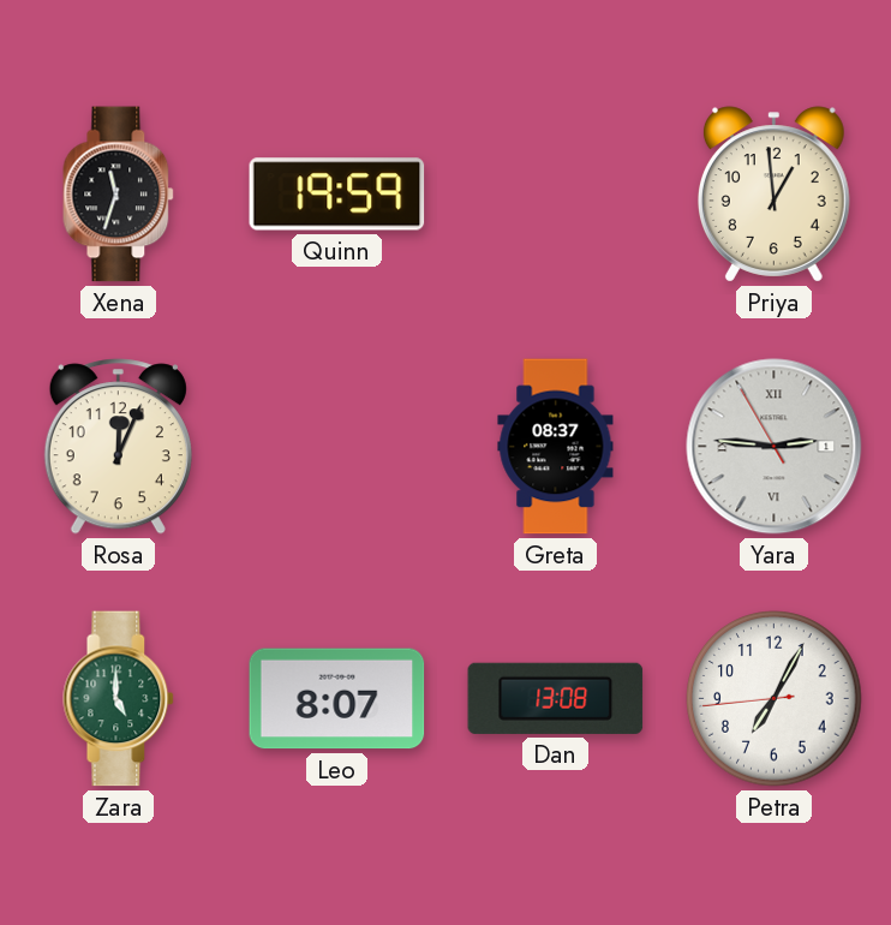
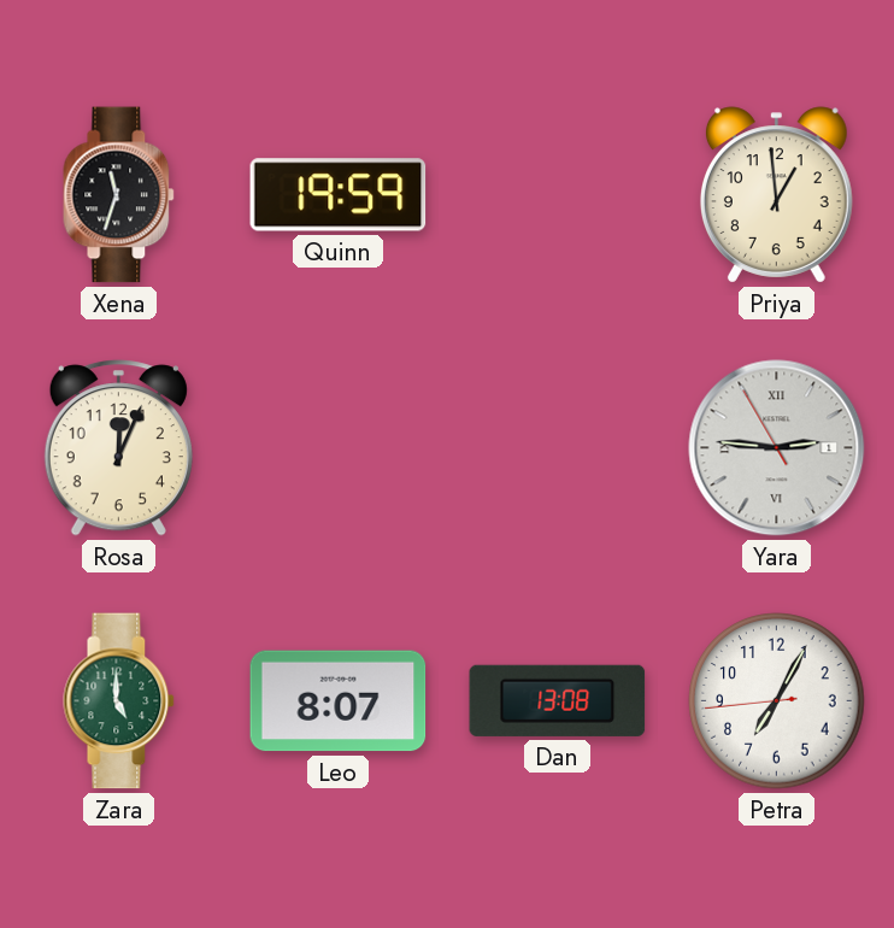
Greta: 08:37 -> none
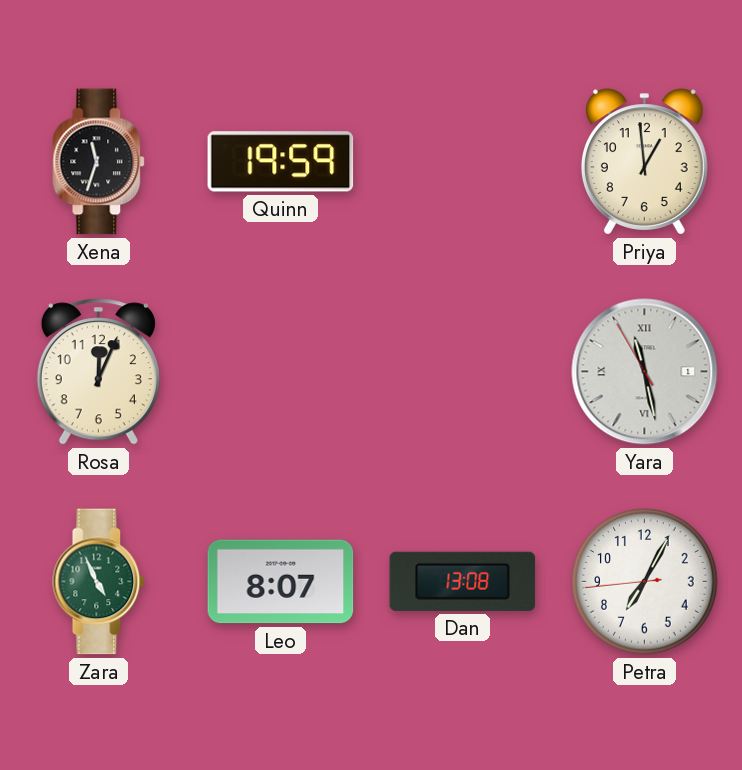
Yara: 2:45 -> 11:27
Zara: 5:00 -> 4:56
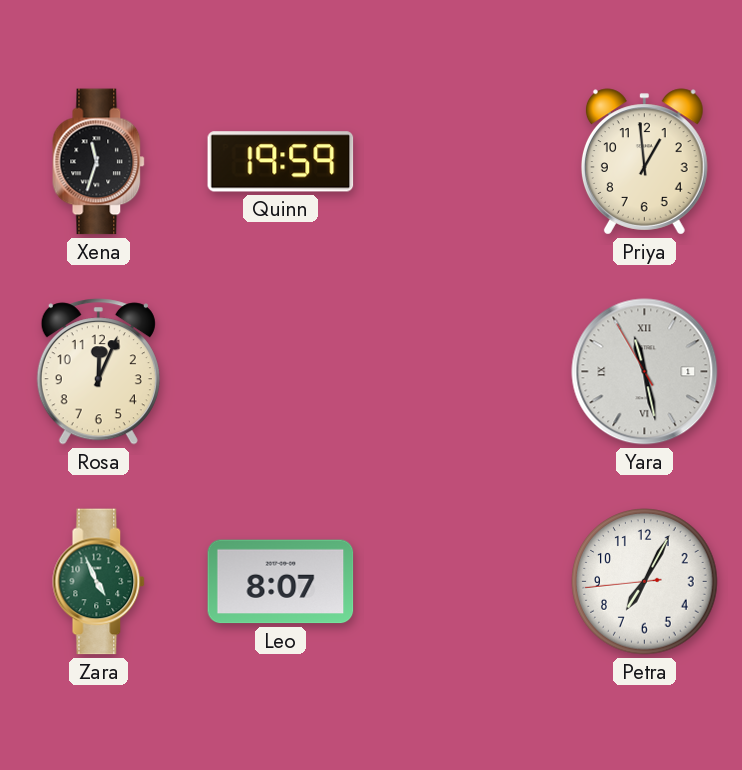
Dan: 13:08 -> none
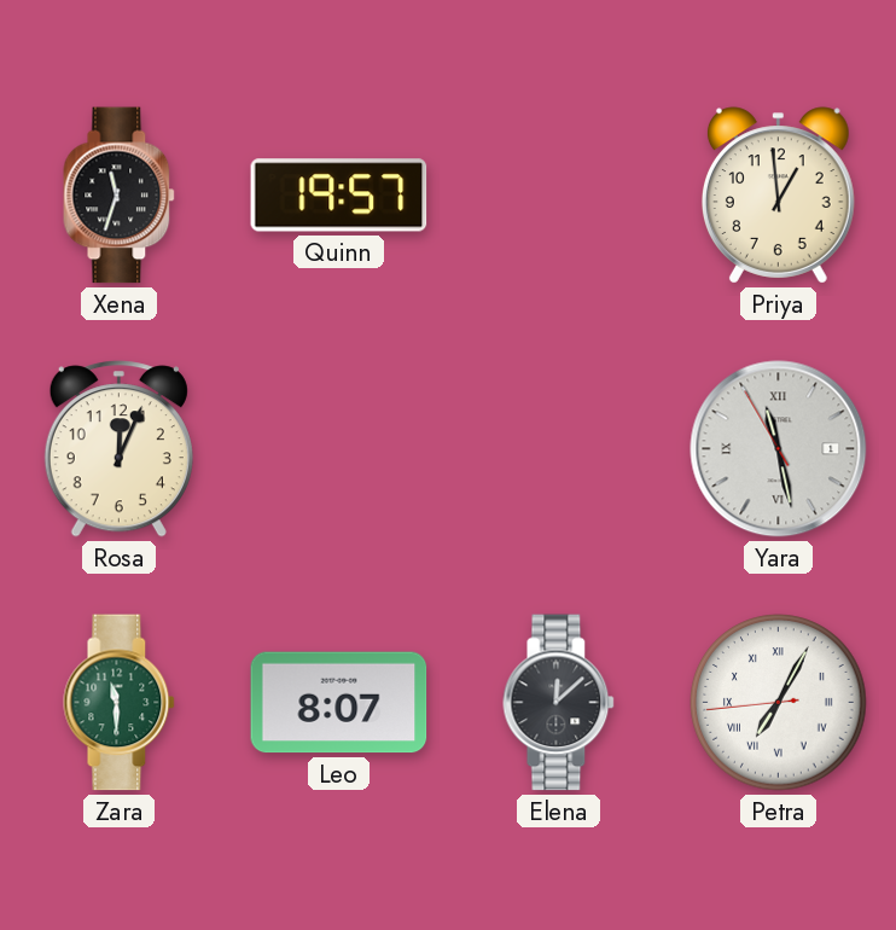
Quinn: 19:59 -> 19:57
Zara: 4:56 -> 11:30
Elena: none -> 12:08
Petra numerals: Arabic -> Roman
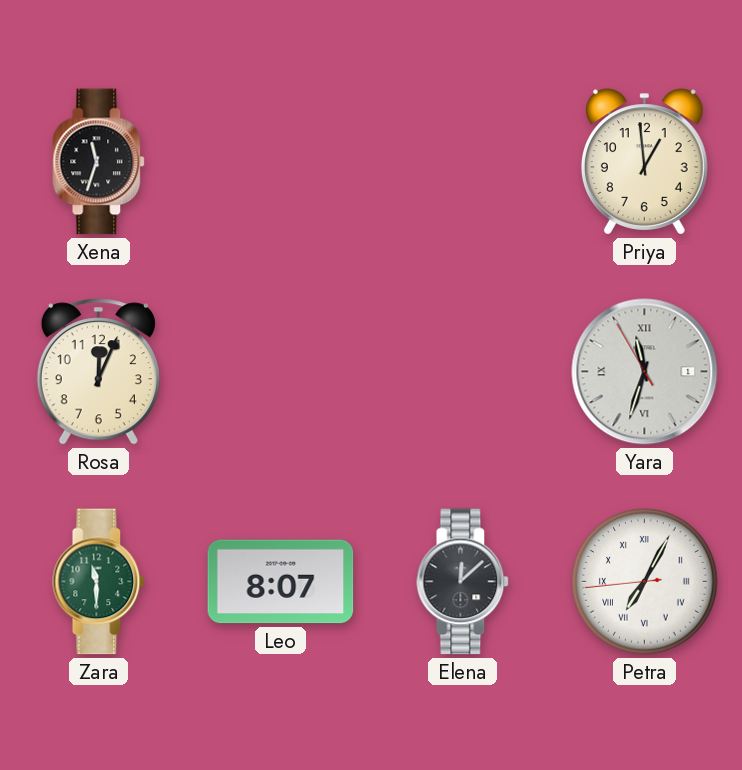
Quinn: 19:57 -> none
Yara: 11:27 -> 11:32
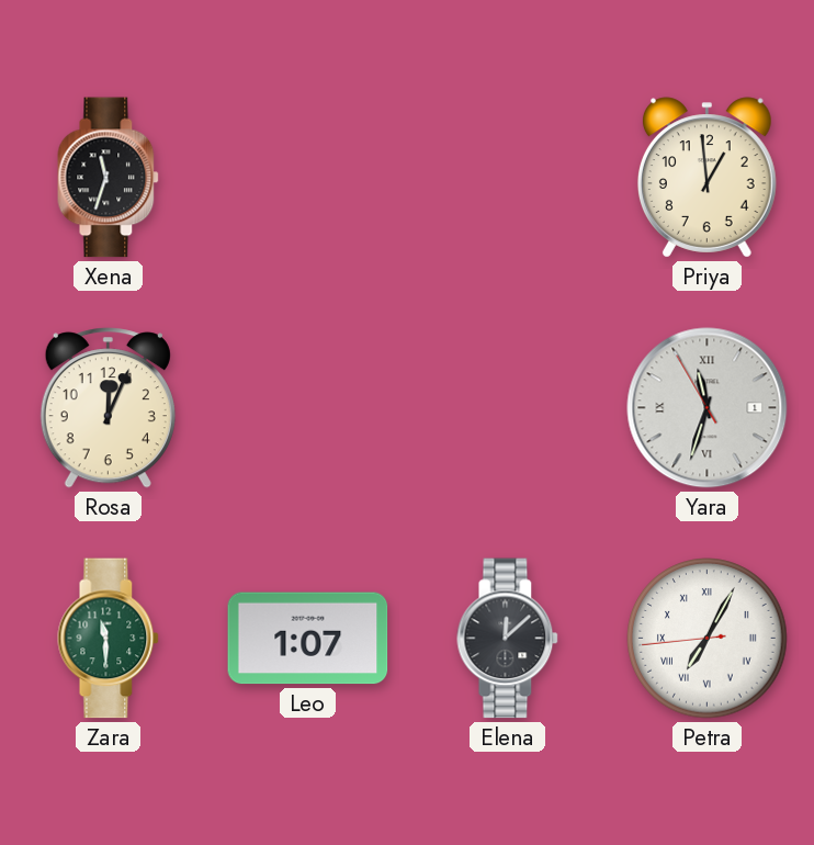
Leo: 8:07 -> 1:07
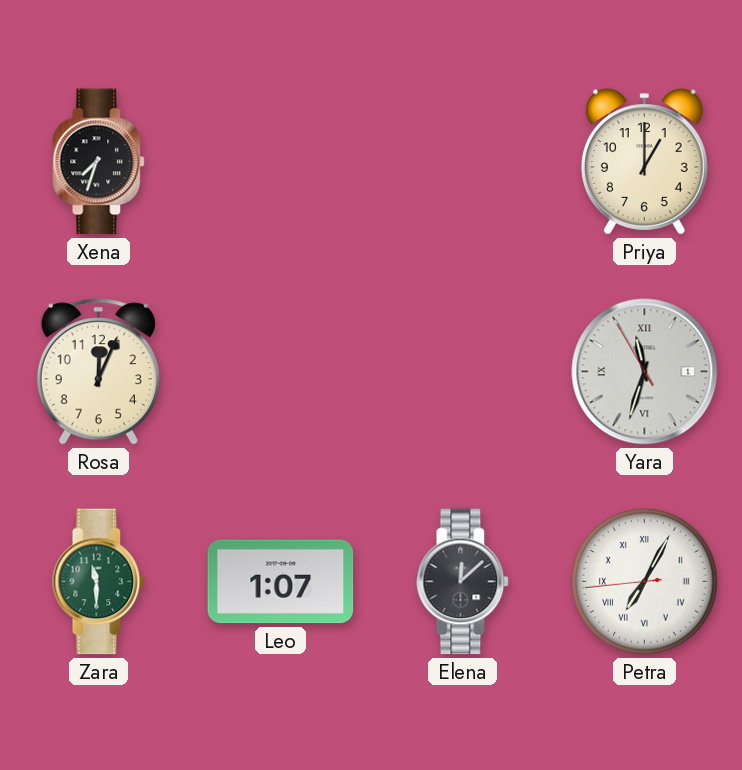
Xena: 11:33 -> 7:33
Priya: 12:59 -> 1:00
